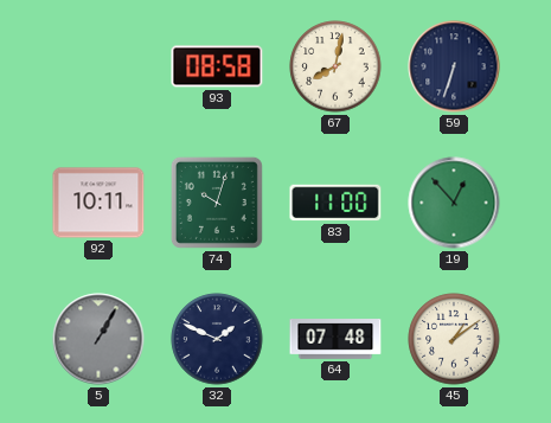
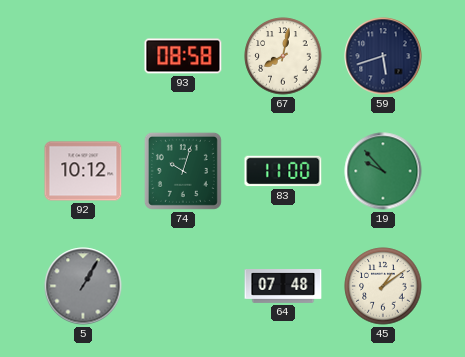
59: 6:33 -> 5:42
92: 10:11 -> 10:12
19: 12:53 -> 9:53
32: 1:49 -> none
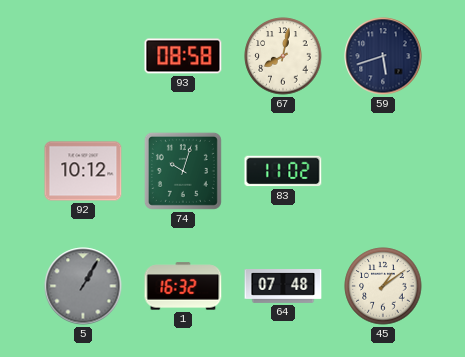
83: 11:00 -> 11:02
19: 9:53 -> none
1: none -> 16:32
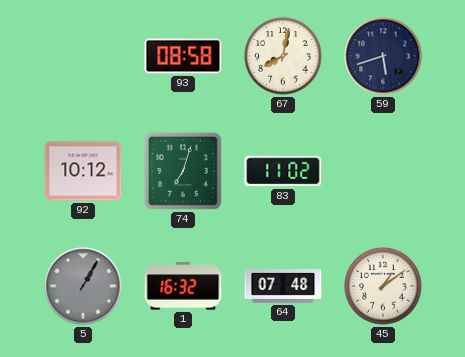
74: 10:03 -> 7:03
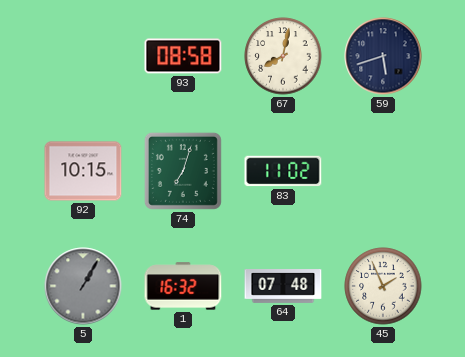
92: 10:12 -> 10:15
45: 1:09 -> 1:56
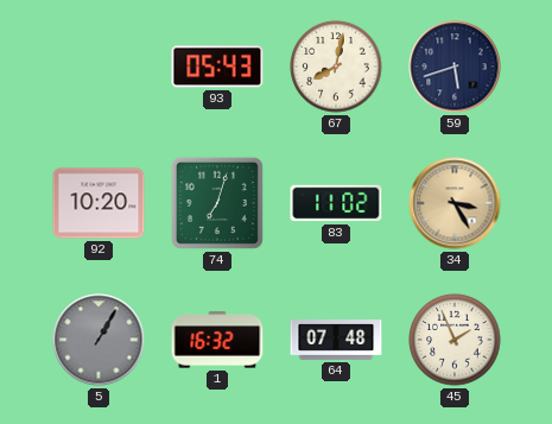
93: 08:58 -> 05:43
92: 10:15 -> 10:20
34: none -> 3:25
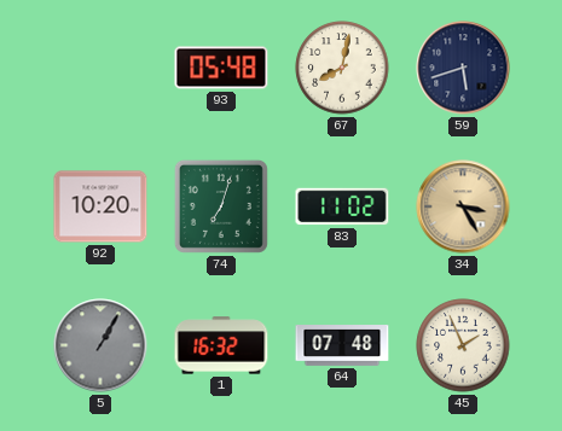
93: 05:43 -> 05:48
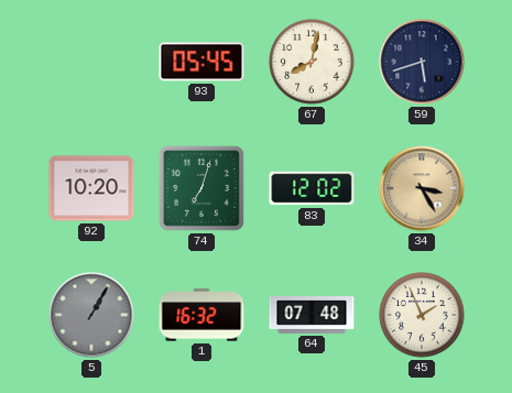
93: 05:48 -> 05:45
83: 11:02 -> 12:02
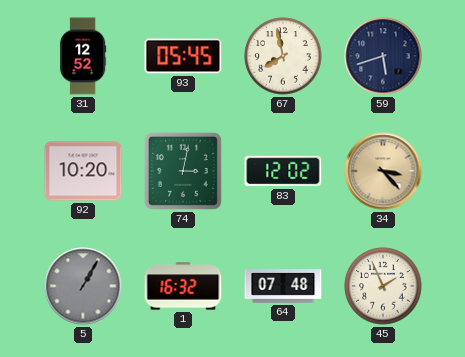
31: none -> 12:52
67: 8:02 -> 7:58
74: 7:03 -> 3:02
34: 3:25 -> 3:23
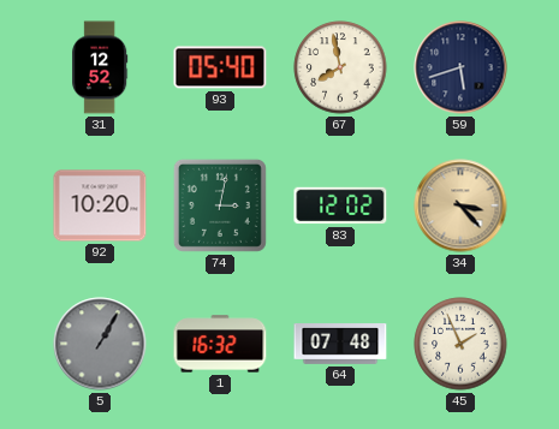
93: 05:45 -> 05:40
